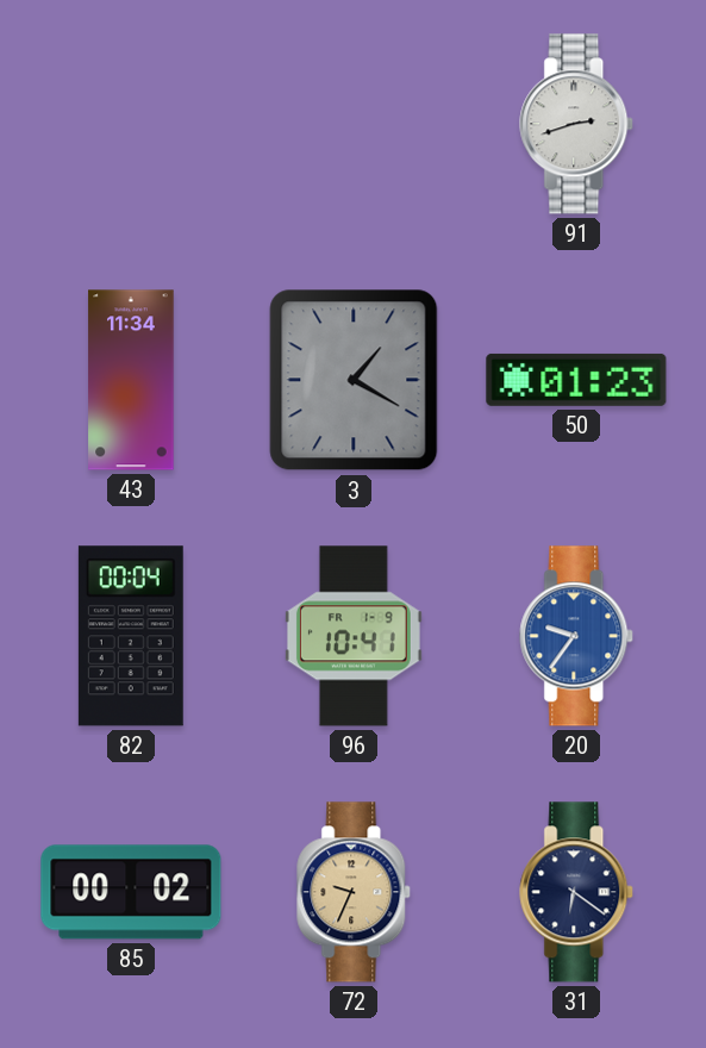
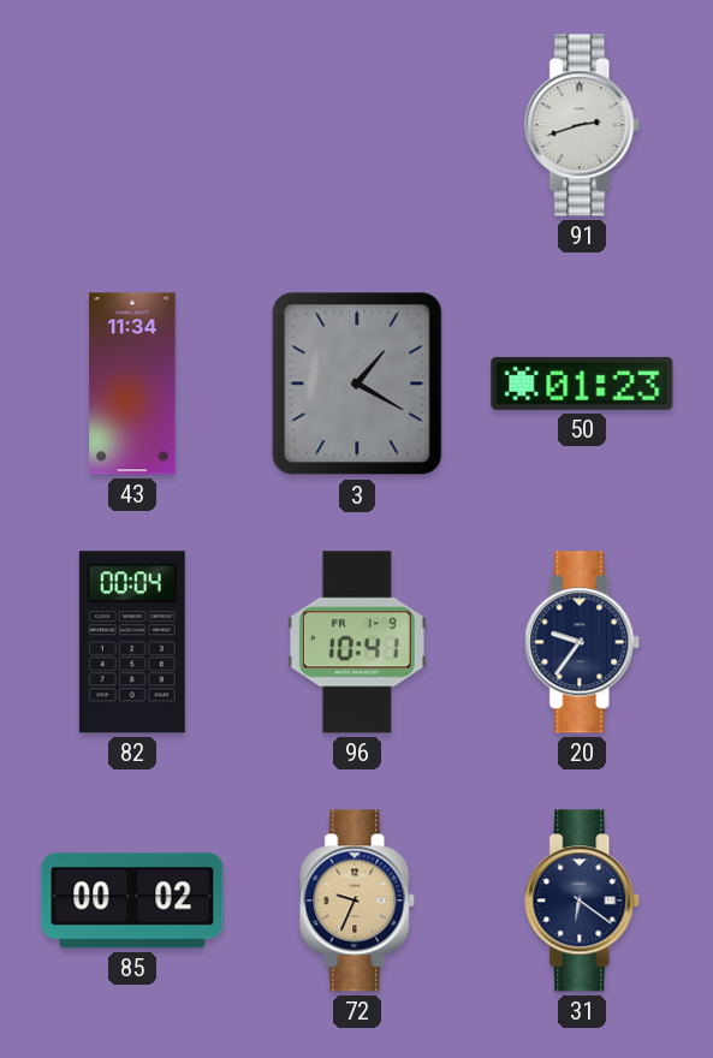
20 dial: blue -> navy
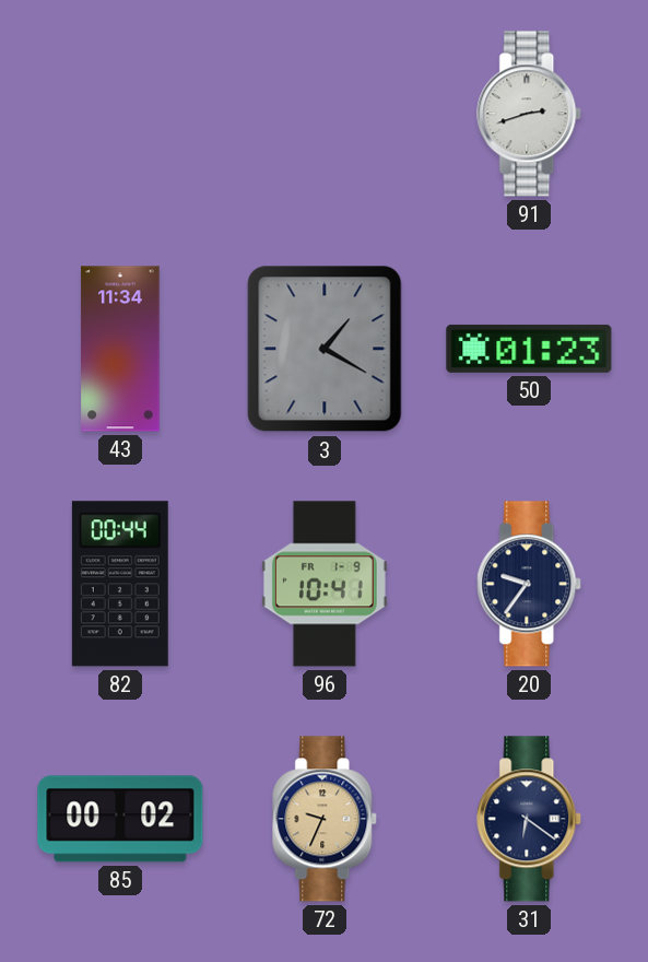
82: 00:04 -> 00:44
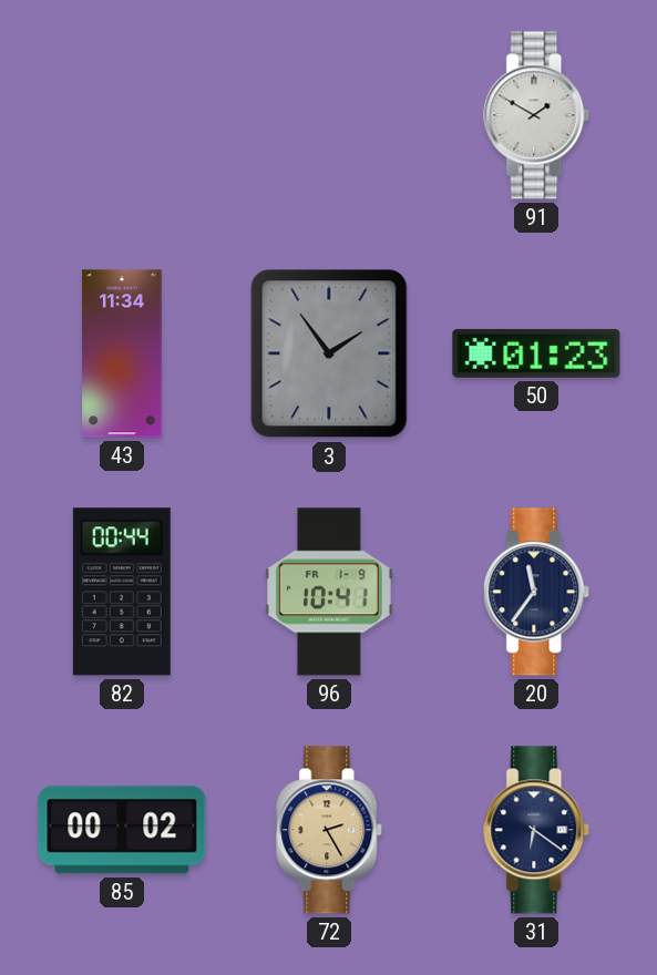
91: 2:42 -> 1:50
3: 1:20 -> 1:54
20: 9:36 -> 11:36
72: 9:34 -> 2:25
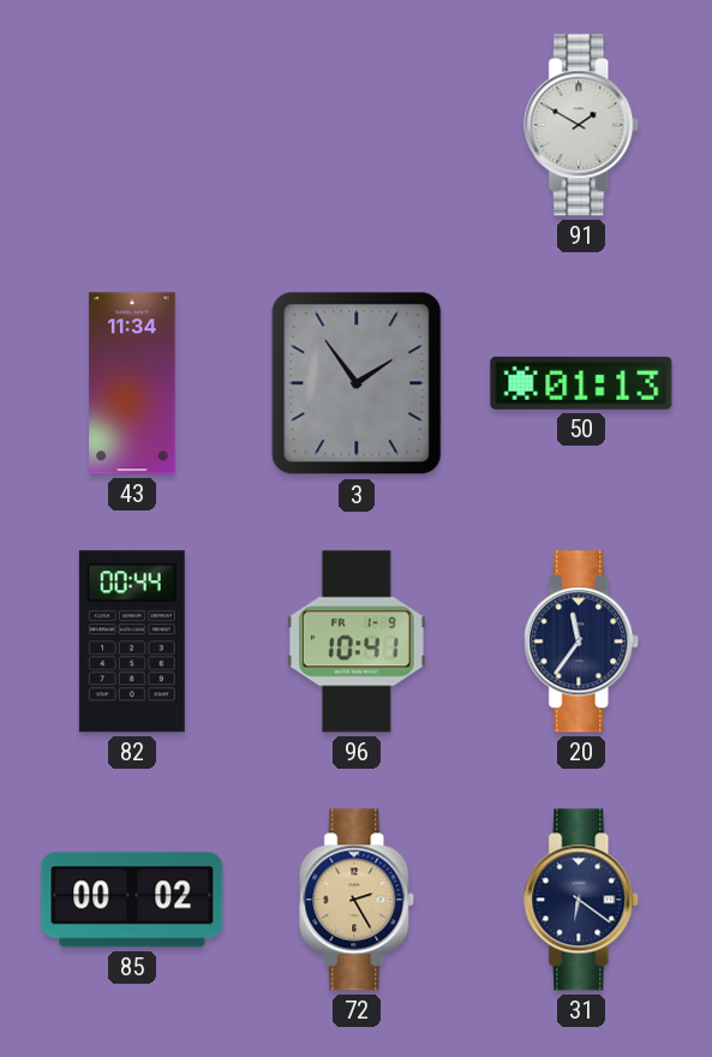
50: 01:23 -> 01:13
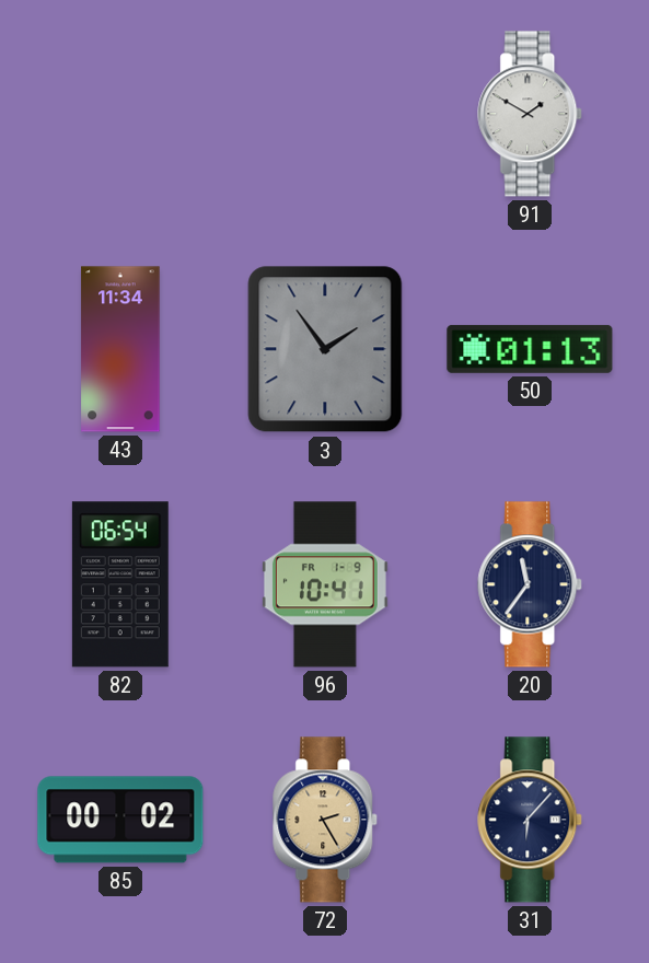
82: 00:44 -> 06:54
31: 6:21 -> 6:07
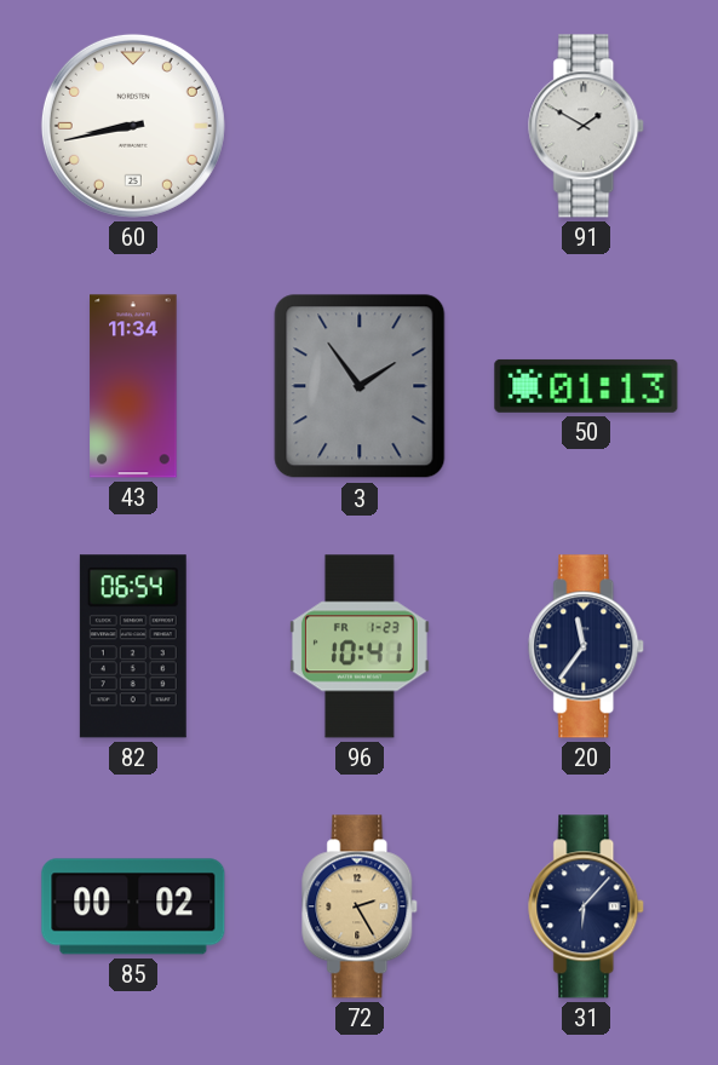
60: none -> 8:43
96 date: FR 1-9 -> FR 1-23
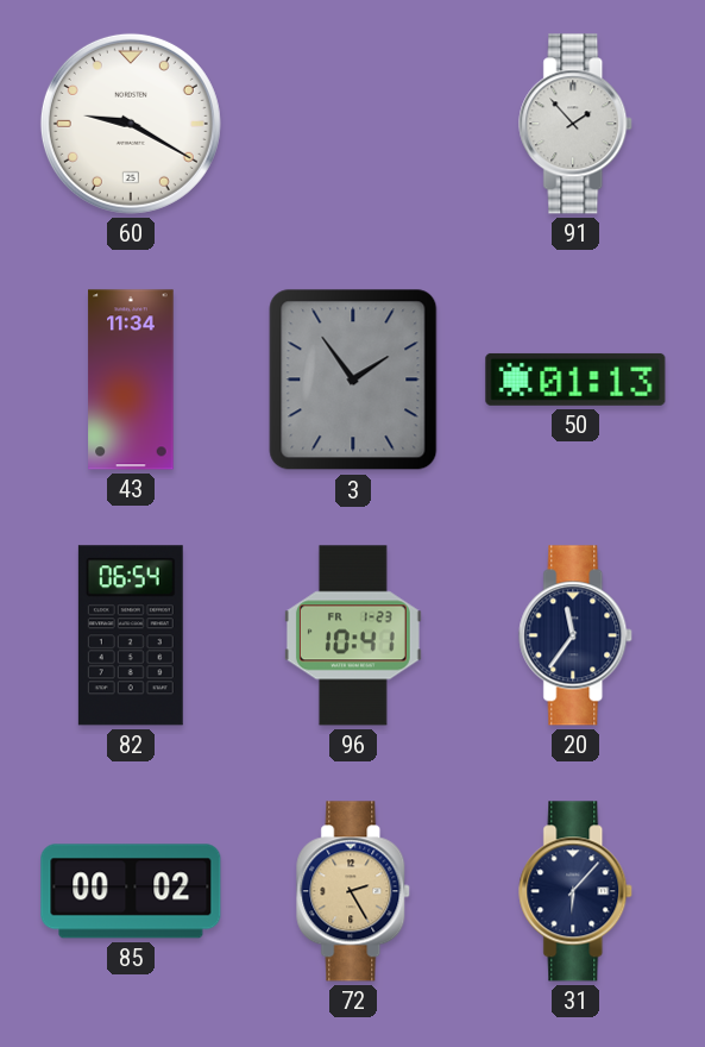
60: 8:43 -> 9:20
91: 1:50 -> 1:53
